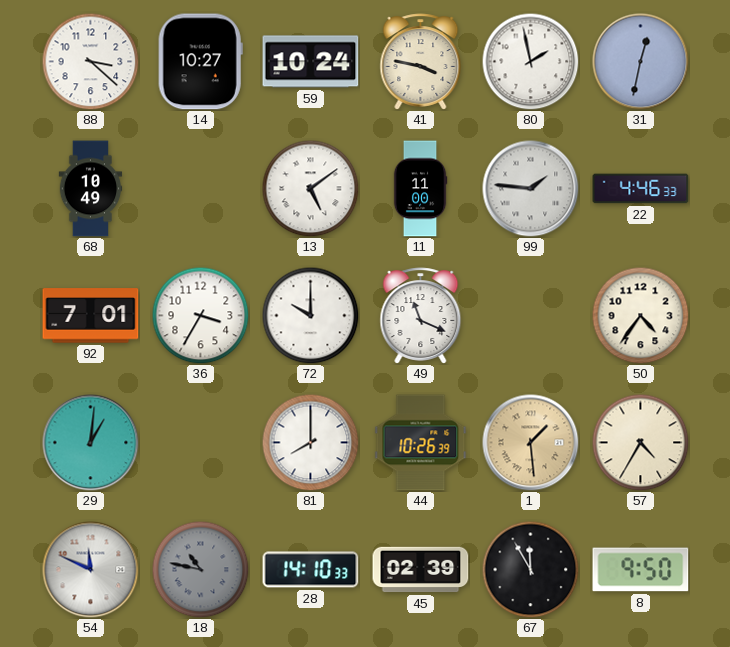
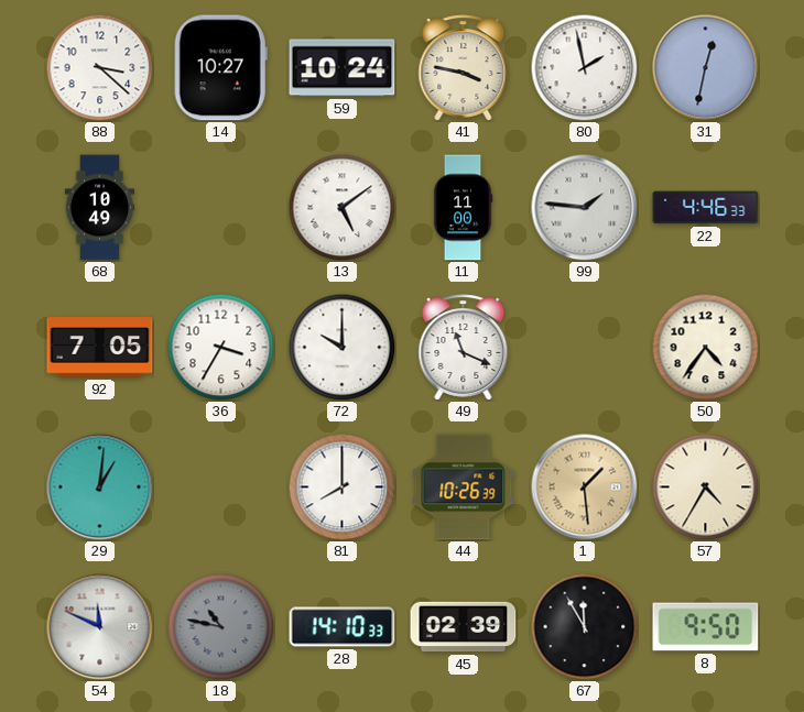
92: 7:01 -> 7:05
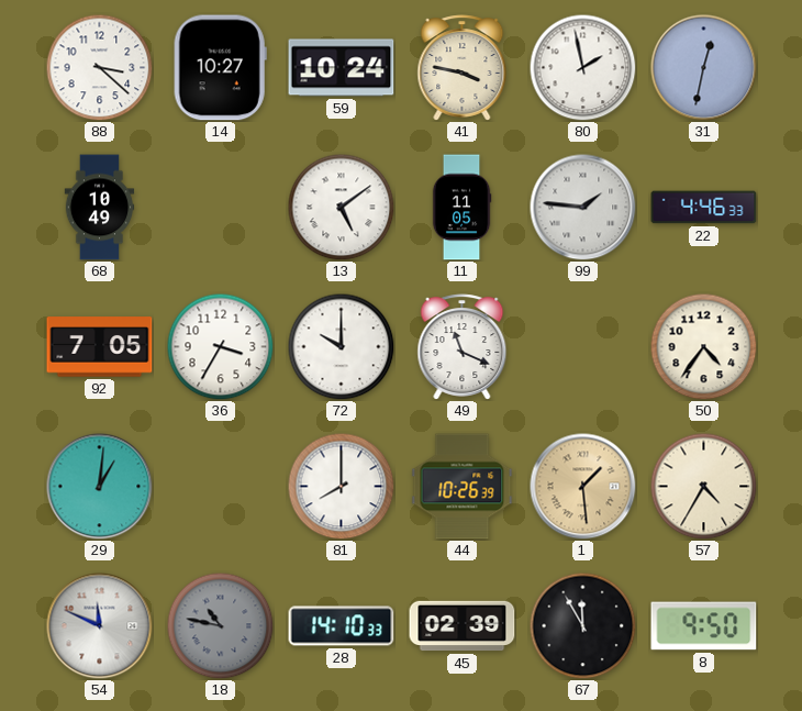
11: 11:00 -> 11:05
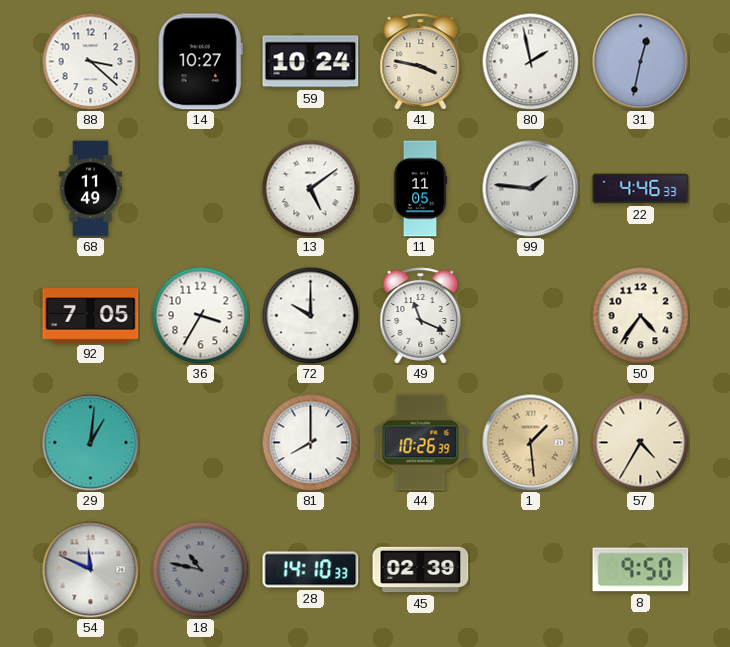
68: 10:49 -> 11:49
67: 11:55 -> none
